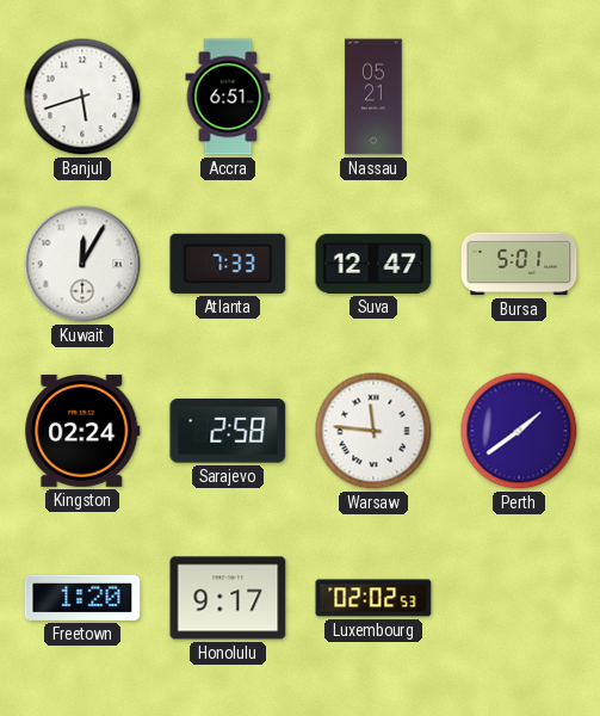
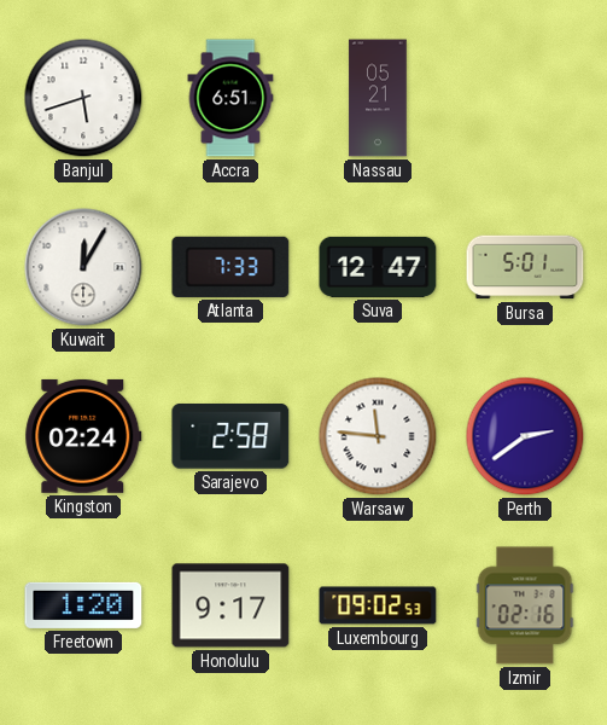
Perth: 1:39 -> 2:39
Luxembourg: 02:02 -> 09:02
Izmir: none -> 02:16
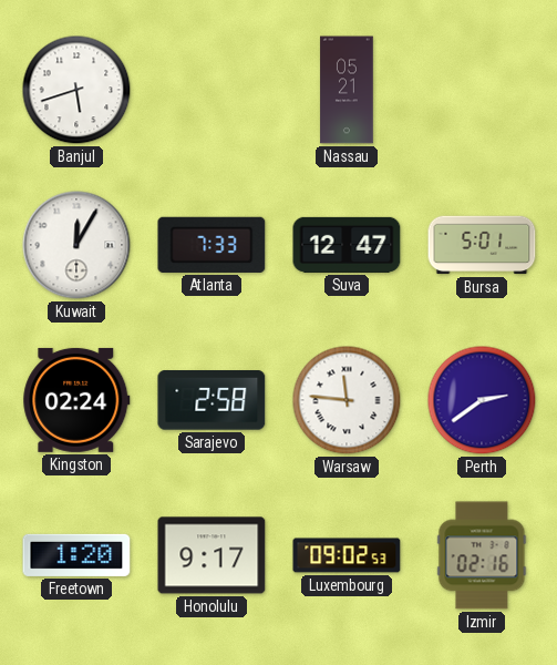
Accra: 6:51 -> none
